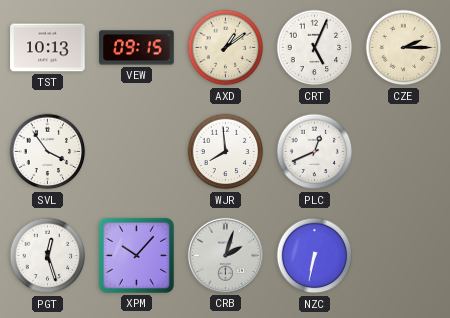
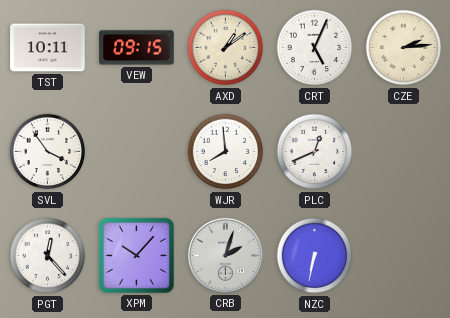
TST: 10:13 -> 10:11
CZE: 2:15 -> 2:14
PGT: 12:27 -> 12:23
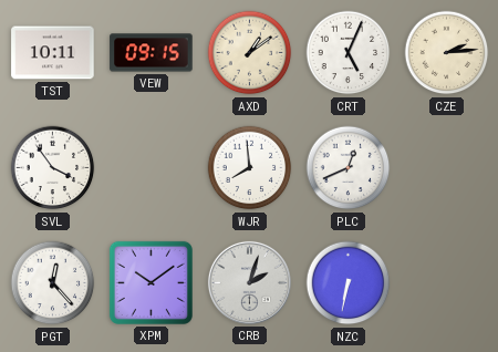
XPM: 10:07 -> 10:09
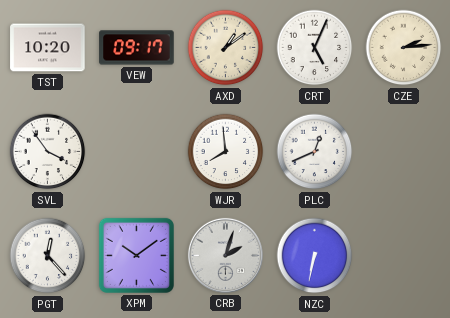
TST: 10:11 -> 10:20
VEW: 09:15 -> 09:17
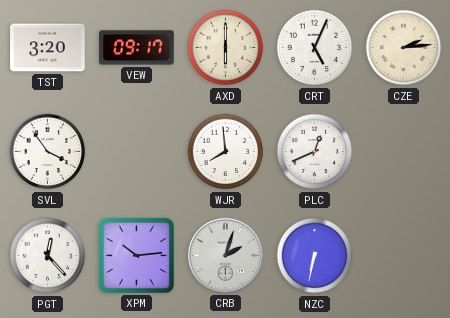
TST: 10:20 -> 3:20
AXD: 1:09 -> 6:00
XPM: 10:09 -> 10:14
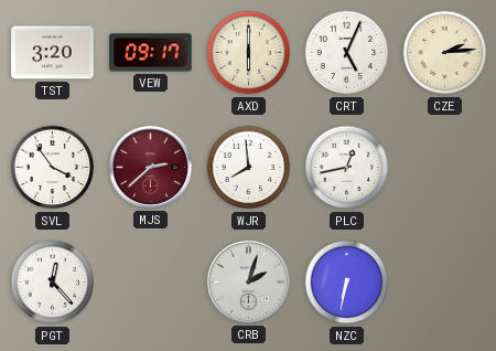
MJS: none -> 2:38
PLC: 12:41 -> 12:43
XPM: 10:14 -> none
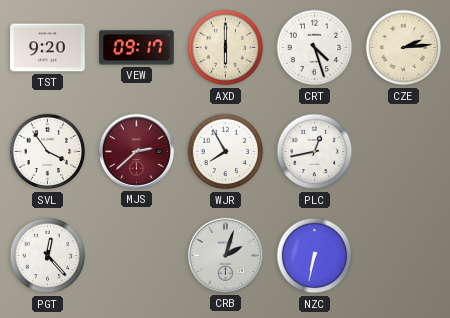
TST: 3:20 -> 9:20
CRT: 5:04 -> 4:27
WJR: 7:59 -> 7:55
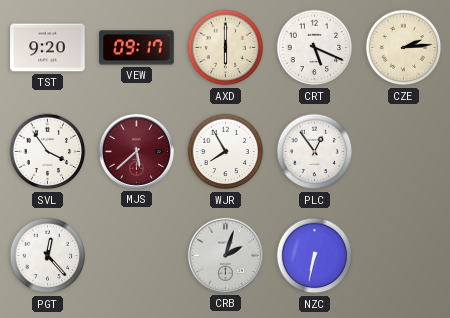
CRT: 4:27 -> 5:19
MJS: 2:38 -> 5:38
PLC: 12:43 -> 12:54
